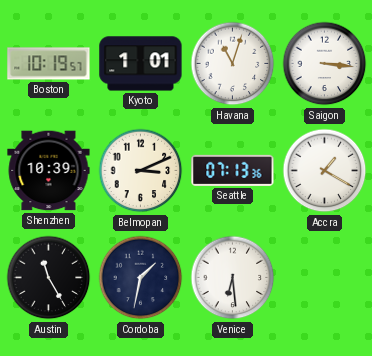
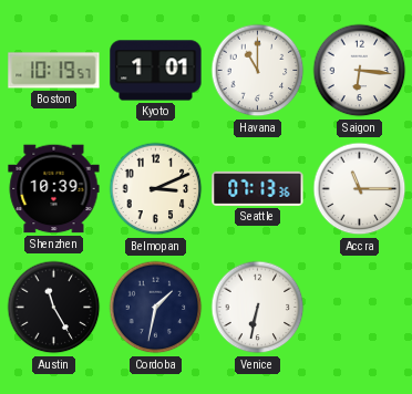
Havana: 11:03 -> 11:00
Saigon: 3:16 -> 6:16
Accra: 1:20 -> 11:15
Venice: 6:29 -> 6:32
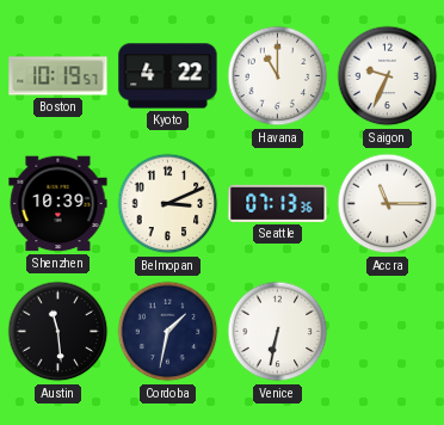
Kyoto: 1:01 -> 4:22
Saigon: 6:16 -> 9:34
Austin: 11:25 -> 11:29
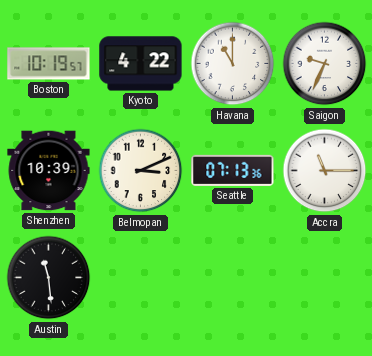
Cordoba: 1:32 -> none
Venice: 6:32 -> none
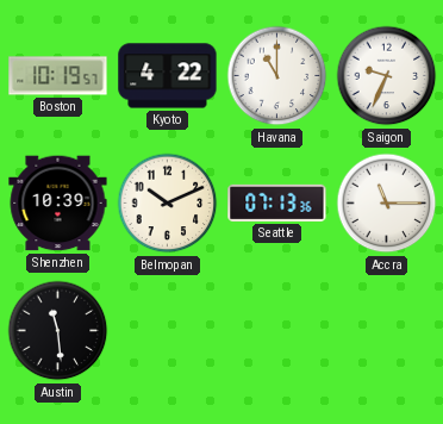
Belmopan: 3:11 -> 10:11
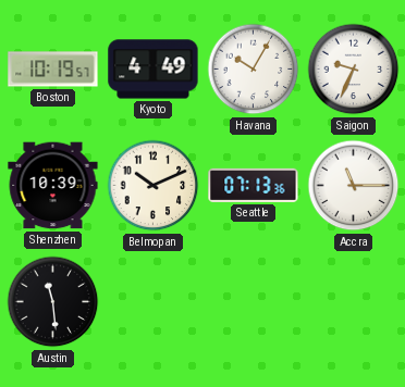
Kyoto: 4:22 -> 4:49
Havana: 11:00 -> 10:05
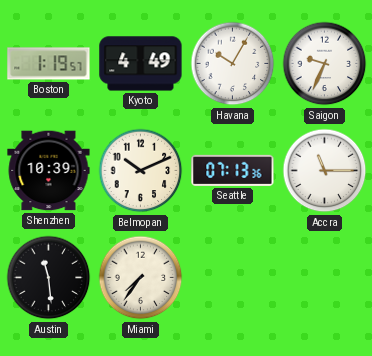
Boston: 10:19 -> 1:19
Miami: none -> 7:36
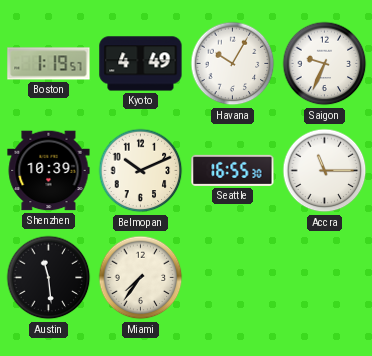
Seattle: 07:13 -> 16:55
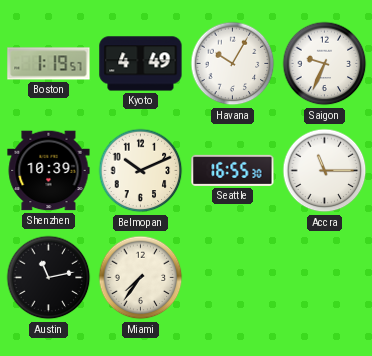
Austin: 11:29 -> 11:13
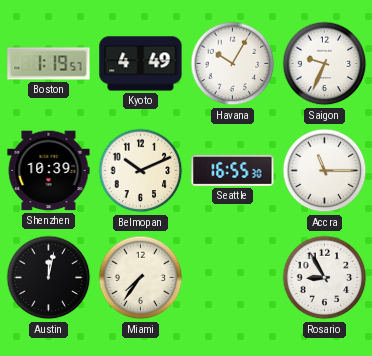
Austin: 11:13 -> 12:02
Rosario: none -> 8:55
